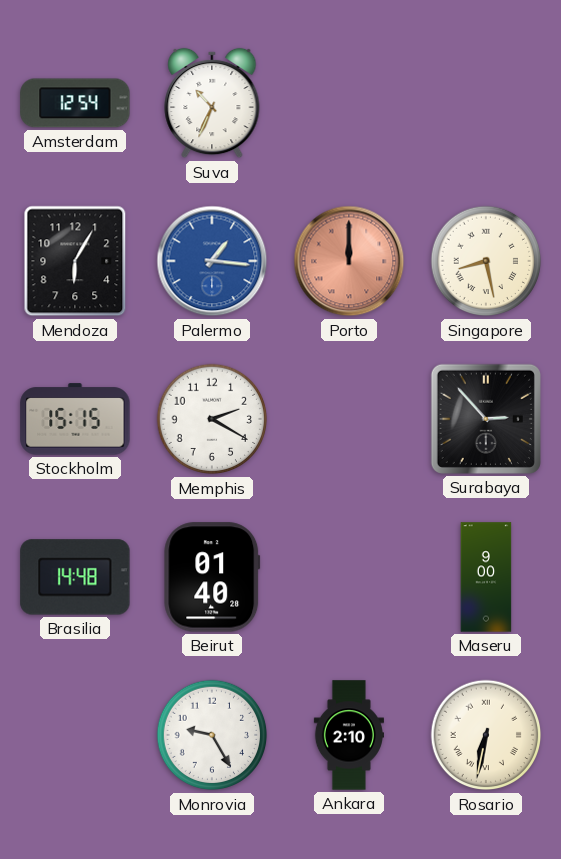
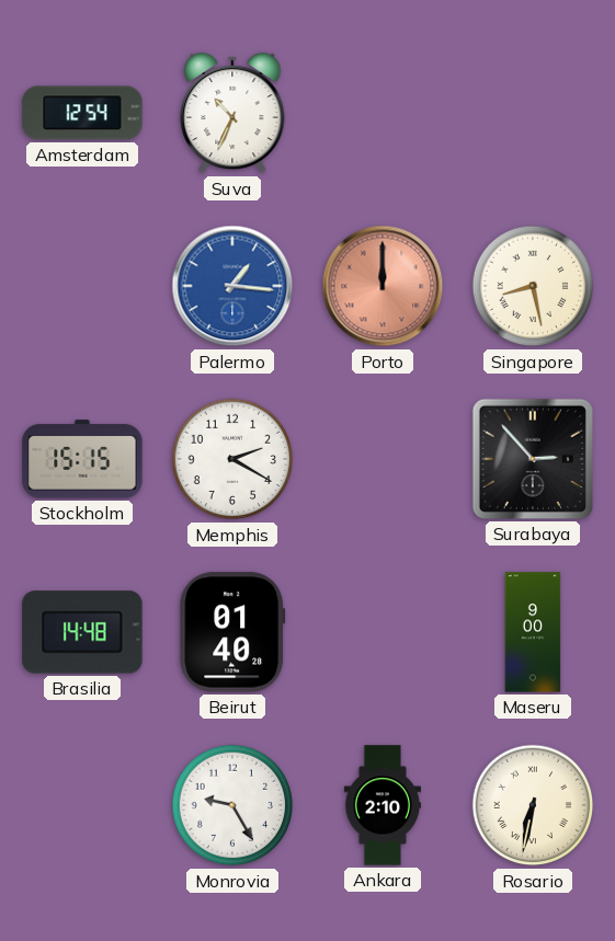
Mendoza: 6:05 -> none
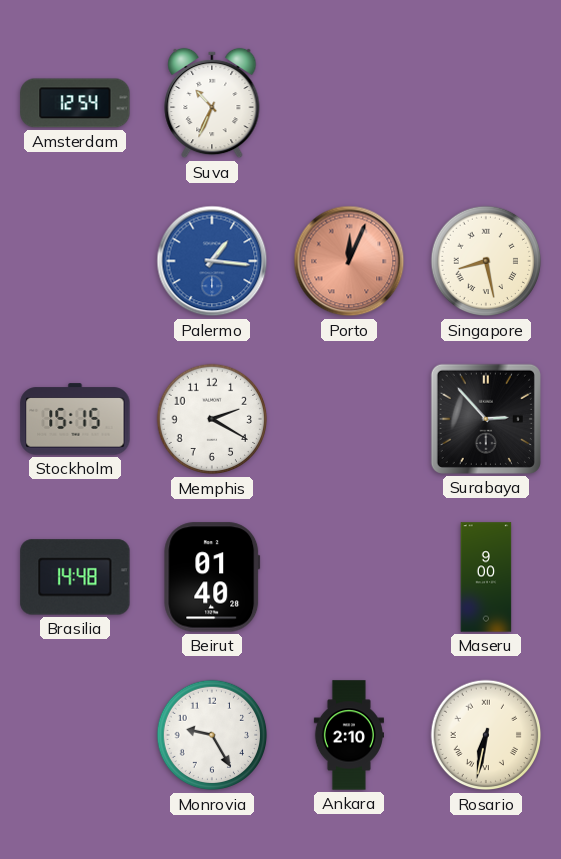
Porto: 12:00 -> 12:04
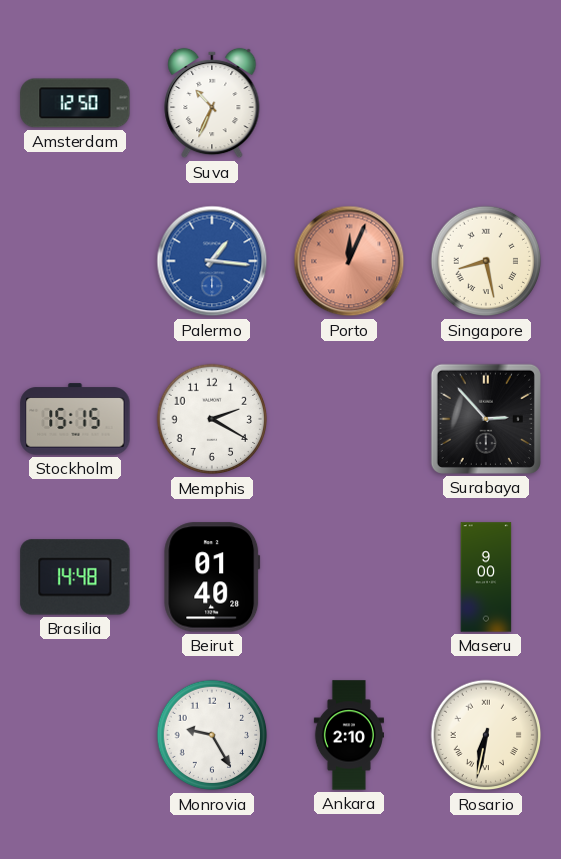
Amsterdam: 12:54 -> 12:50
